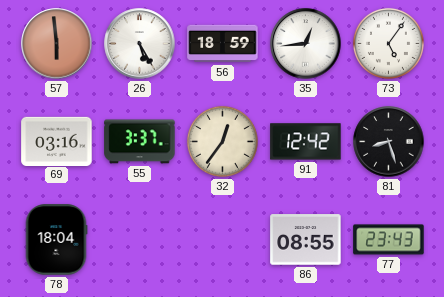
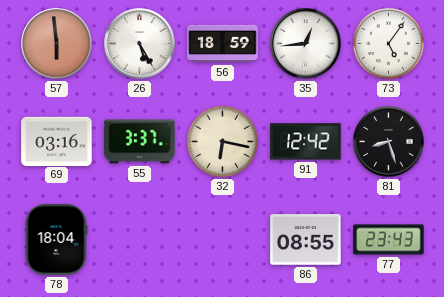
32: 12:36 -> 6:17
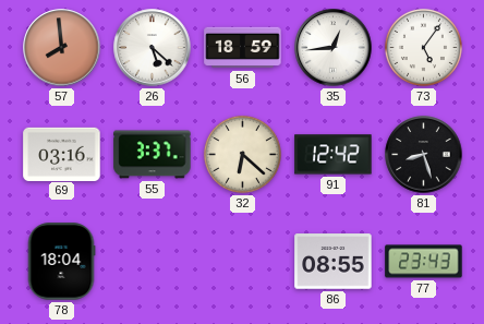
57: 5:59 -> 7:59
26: 5:25 -> 5:22
32: 6:17 -> 6:22
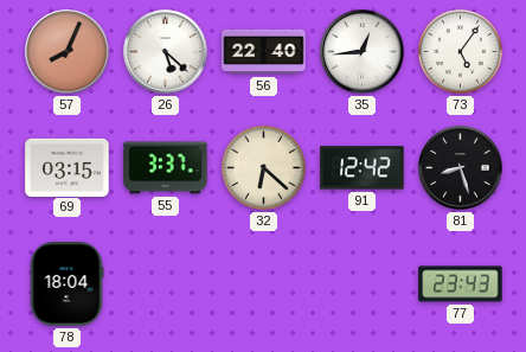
57: 7:59 -> 8:04
56: 18:59 -> 22:40
69: 03:16 -> 03:15
86: 08:55 -> none
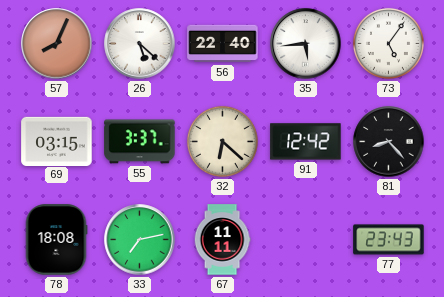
35: 12:44 -> 5:44
81: 8:27 -> 8:23
78: 18:04 -> 18:08
33: none -> 7:13
67: none -> 11:11
